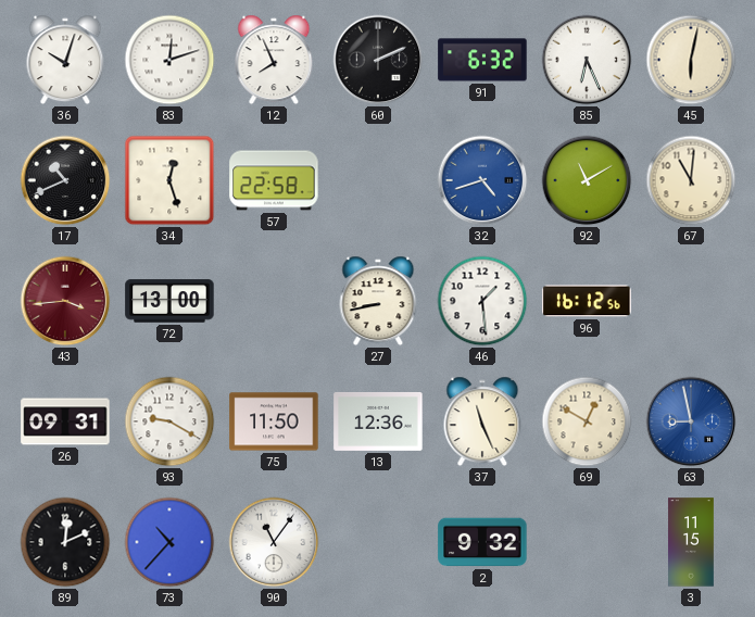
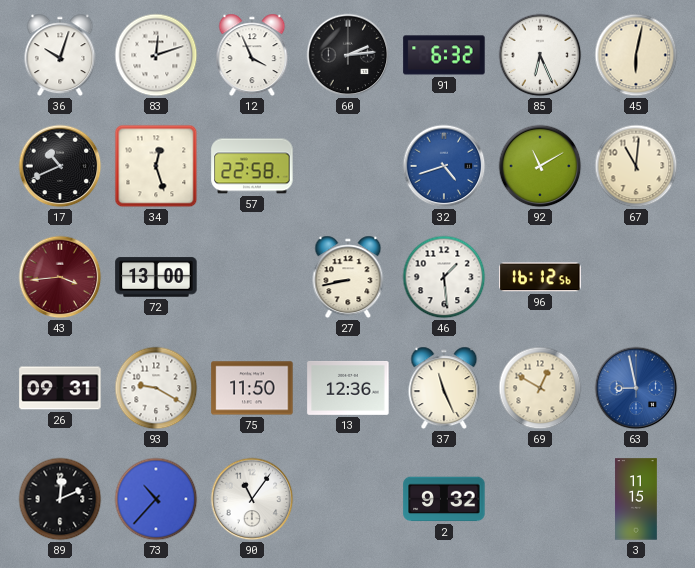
12: 7:56 -> 3:56
60: 2:11 -> 2:14
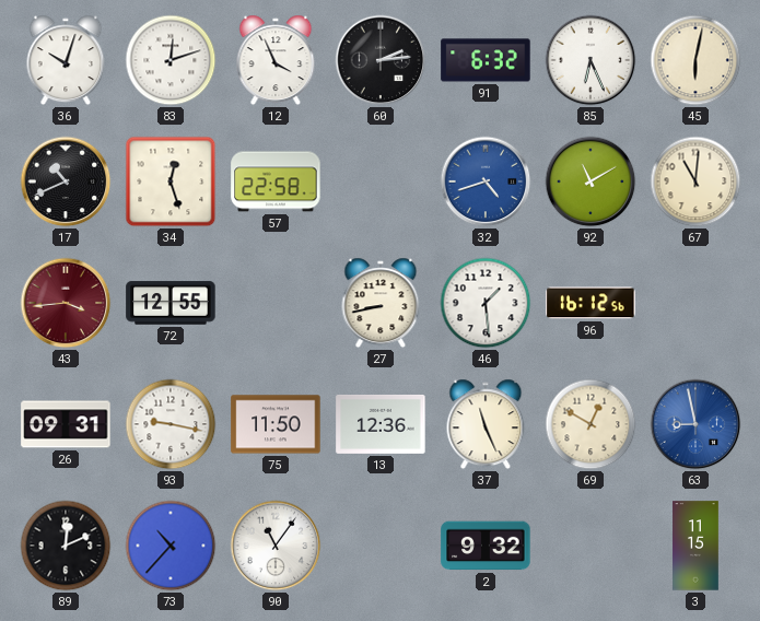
72: 13:00 -> 12:55
93: 9:20 -> 9:17
